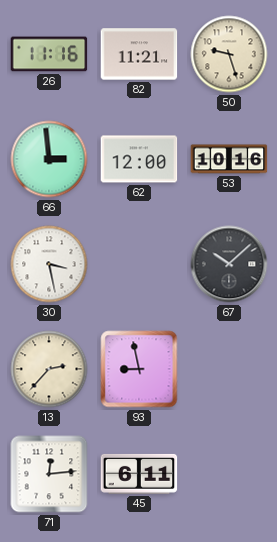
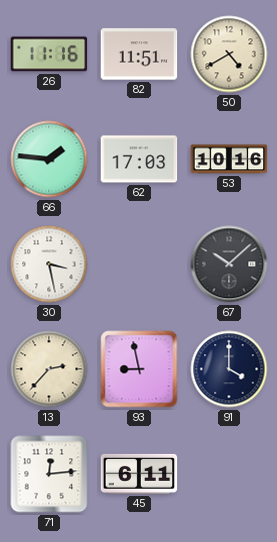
82: 11:21 -> 11:51
50: 9:27 -> 4:40
66: 2:59 -> 1:46
62: 12:00 -> 17:03
91: none -> 4:00
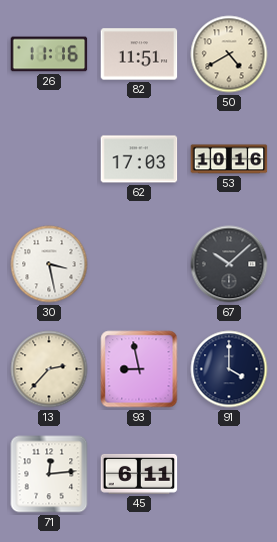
66: 1:46 -> none
